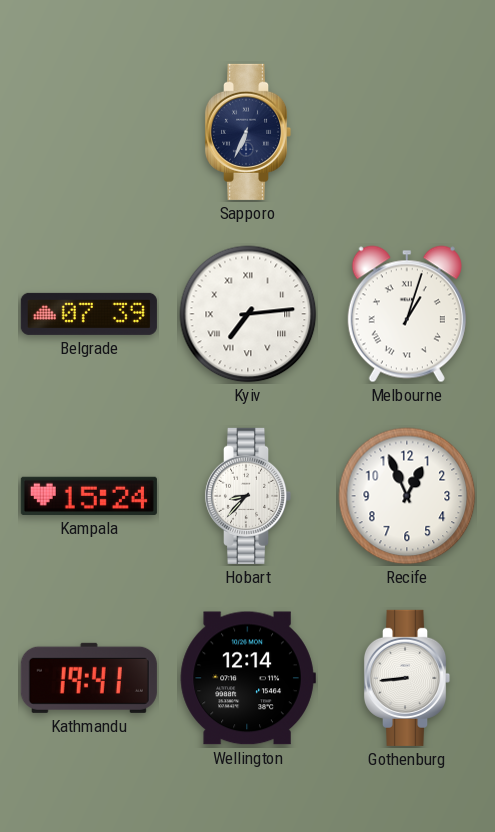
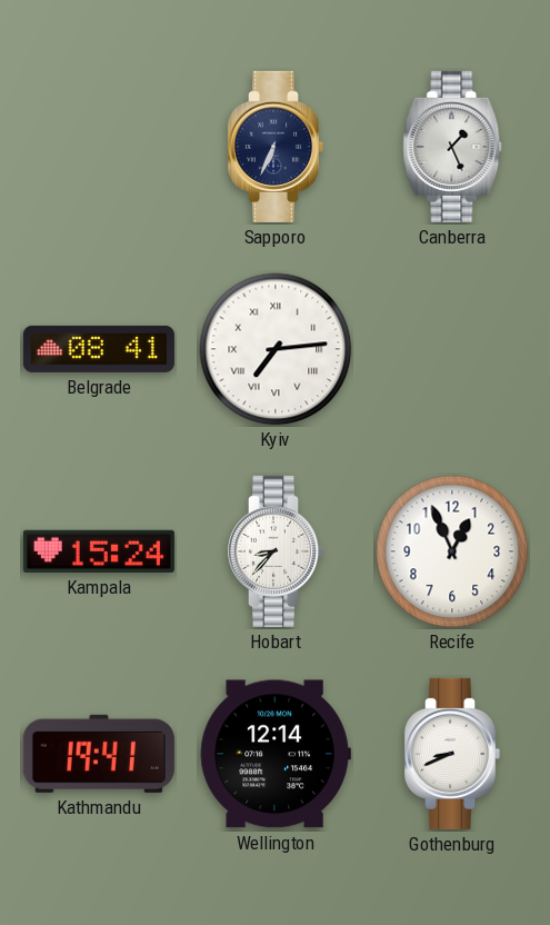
Canberra: none -> 1:26
Belgrade: 07:39 -> 08:41
Melbourne: 1:03 -> none
Gothenburg: 8:44 -> 8:41
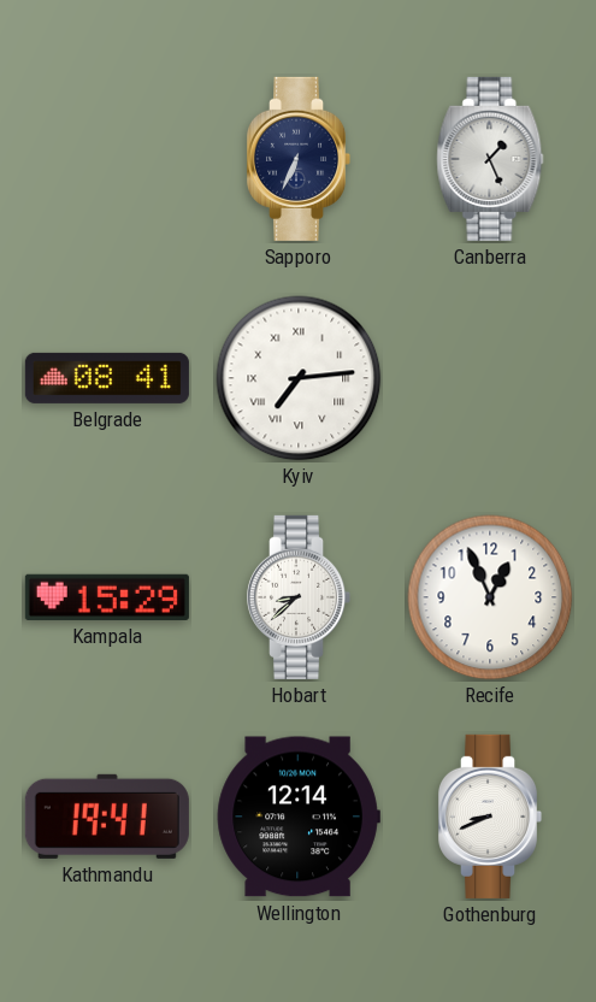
Kampala: 15:24 -> 15:29
Hobart: 8:37 -> 8:38
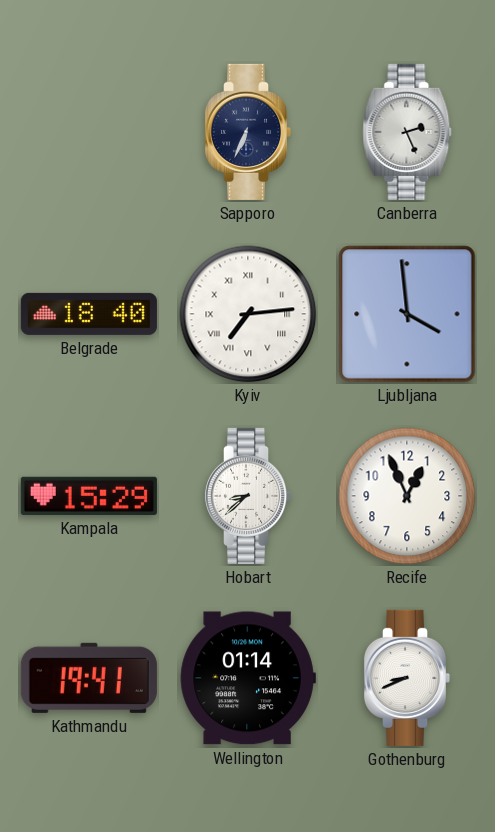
Canberra: 1:26 -> 2:26
Belgrade: 08:41 -> 18:40
Ljubljana: none -> 3:59
Wellington: 12:14 -> 01:14
